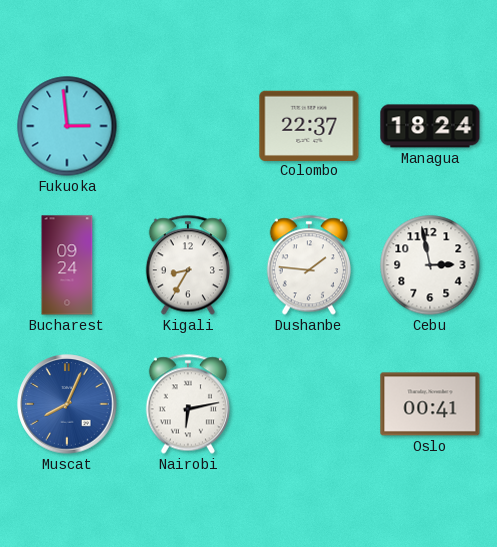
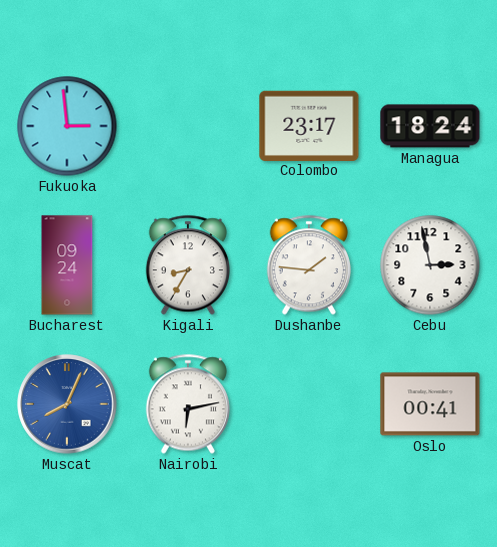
Colombo: 22:37 -> 23:17
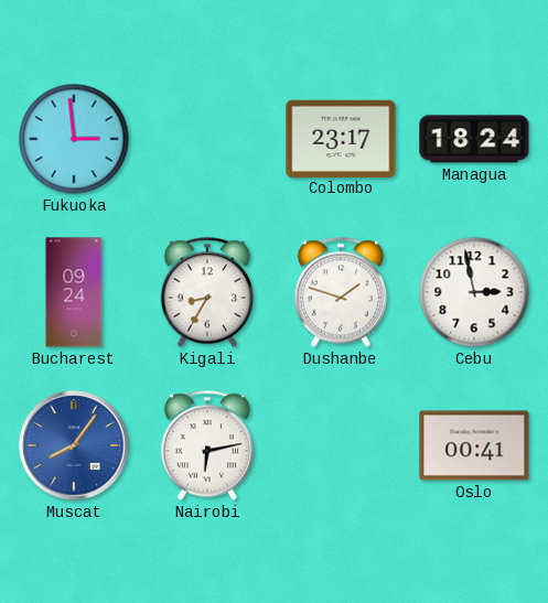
Dushanbe: 1:46 -> 1:48
Muscat: 8:04 -> 8:06
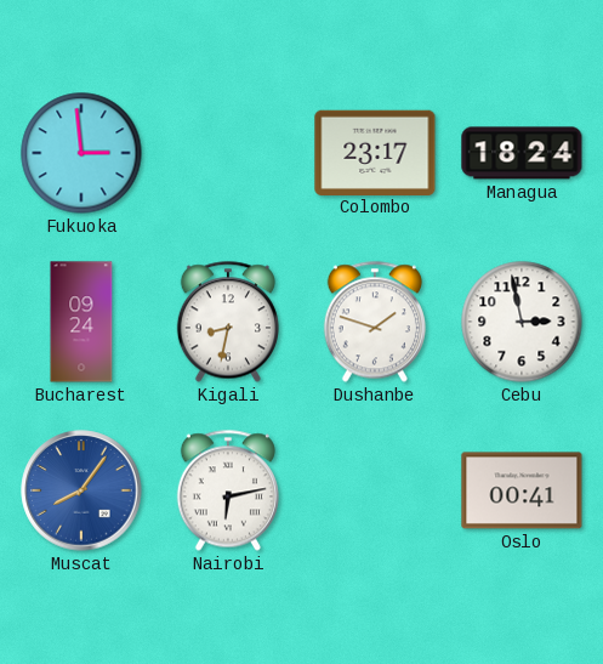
Kigali: 8:35 -> 8:32
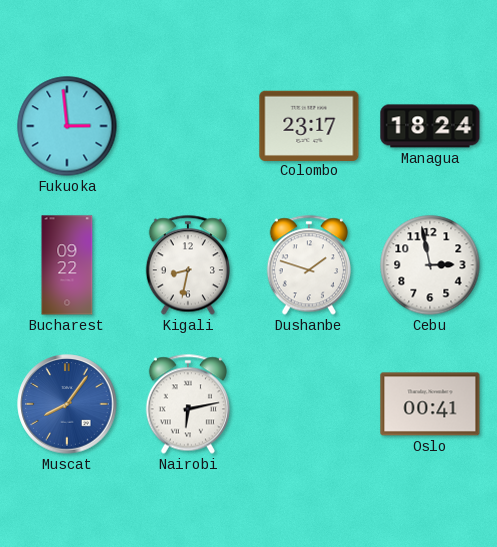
Bucharest: 09:24 -> 09:22
